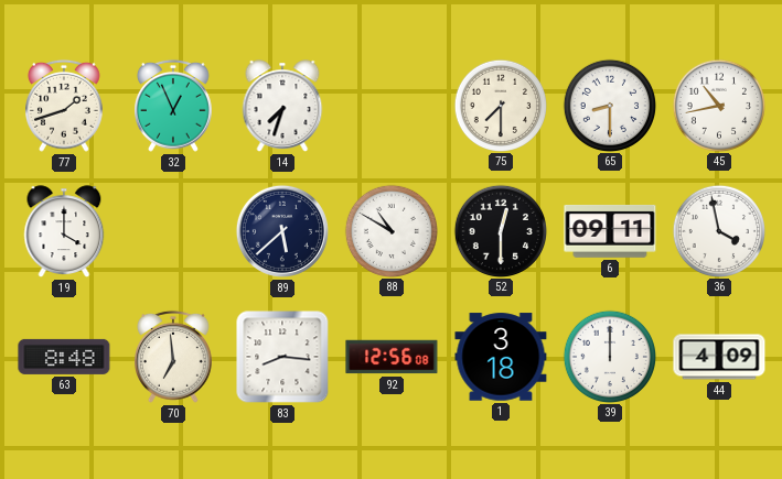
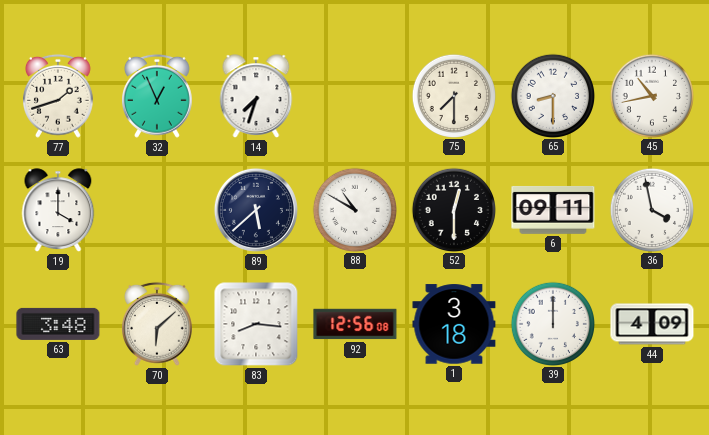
63: 8:48 -> 3:48
70: 6:59 -> 6:08
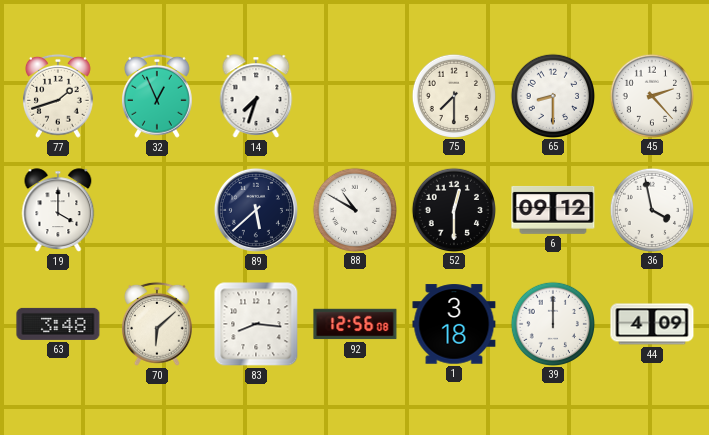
45: 10:43 -> 2:23
6: 09:11 -> 09:12
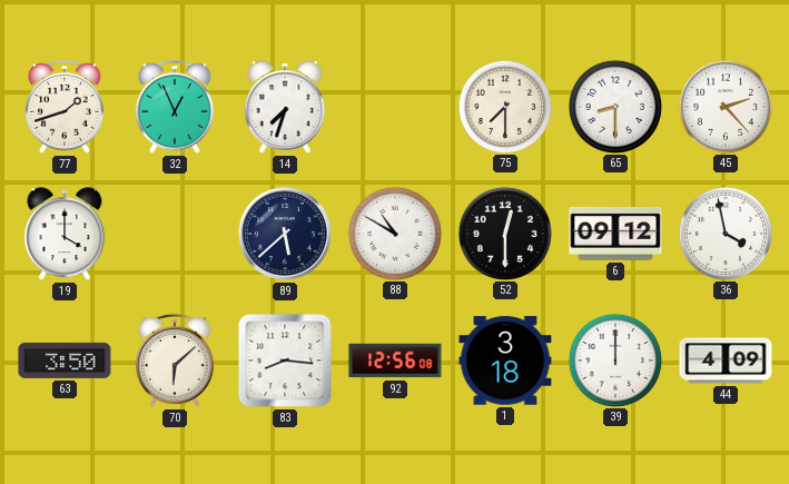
63: 3:48 -> 3:50
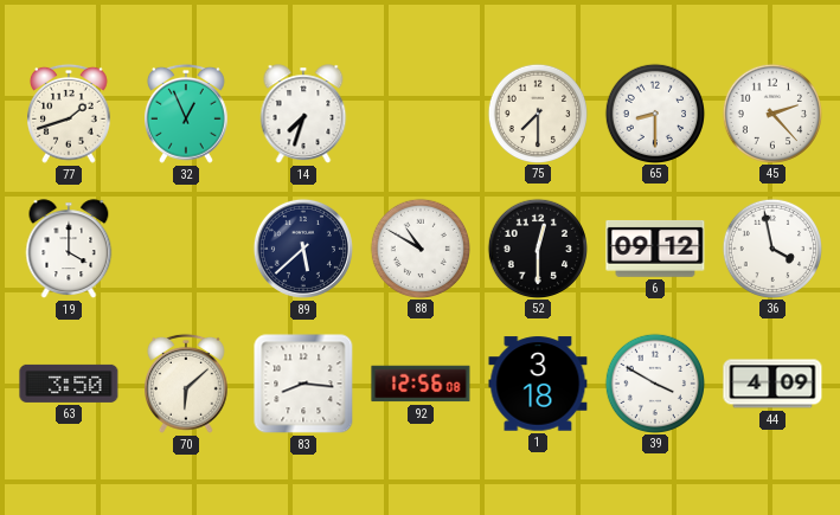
39: 12:00 -> 3:50
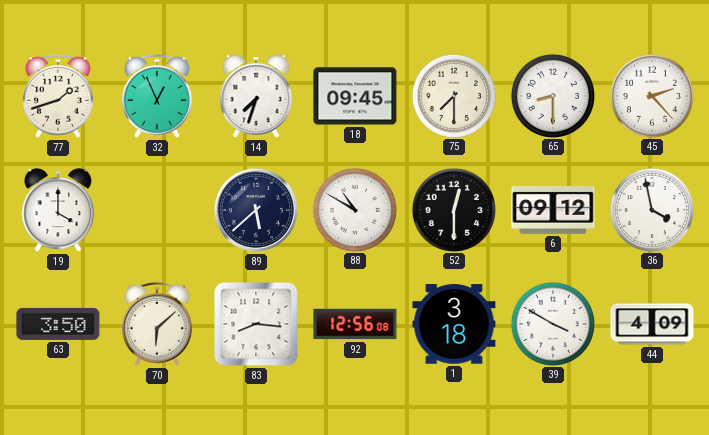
18: none -> 09:45
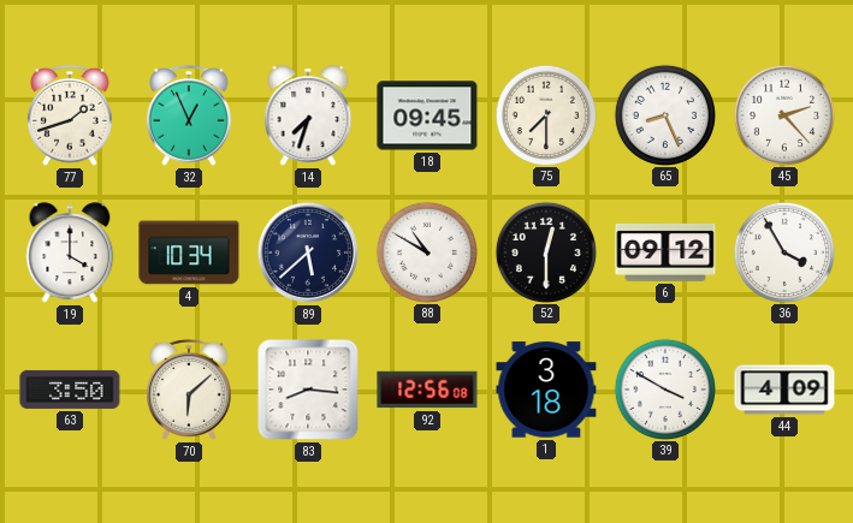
65: 8:30 -> 8:26
4: none -> 10:34
36: 3:58 -> 3:55
